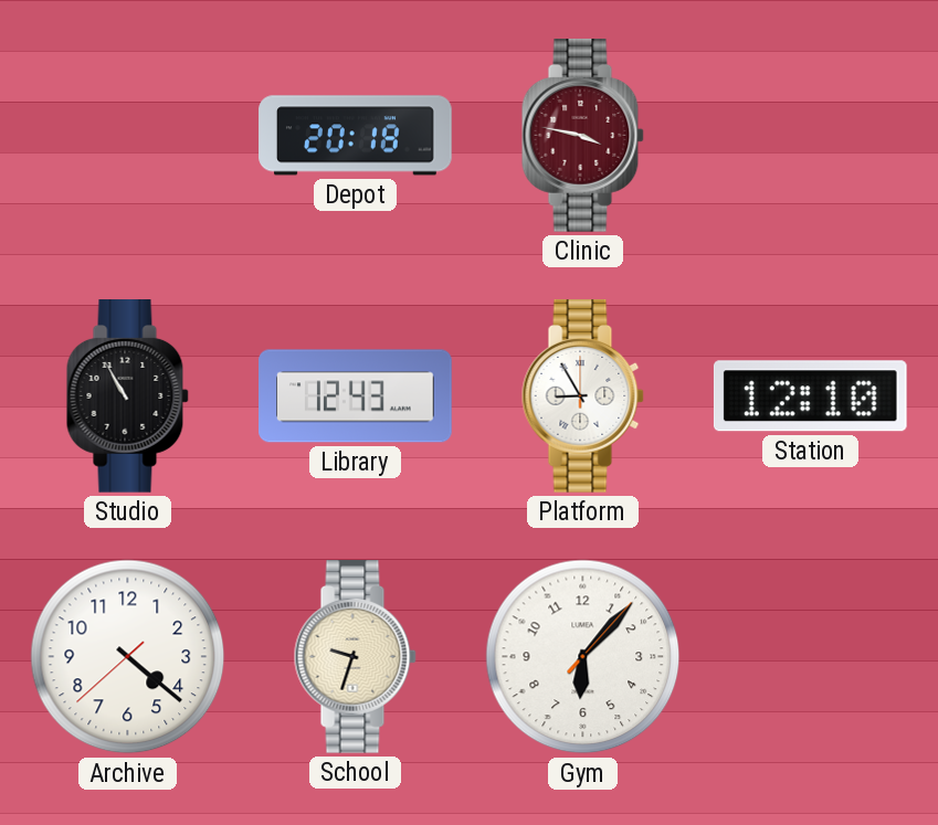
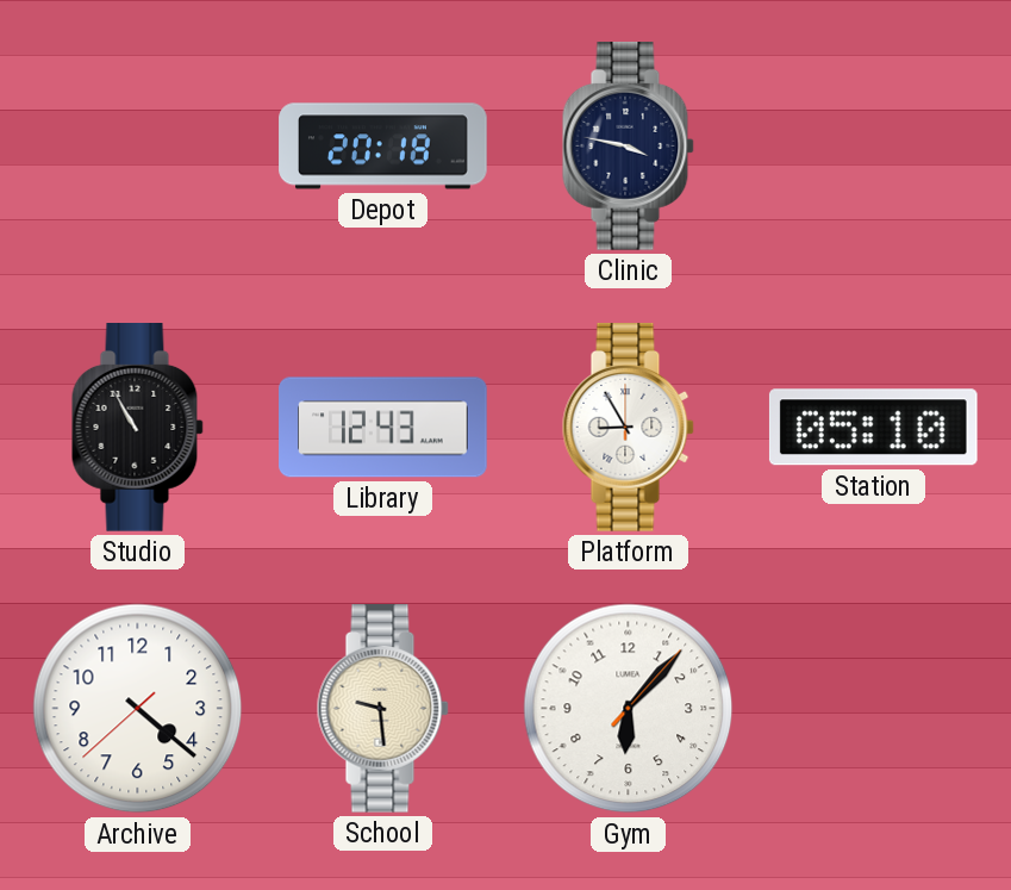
Clinic dial: burgundy -> navy
Station: 12:10 -> 05:10
School: 9:33 -> 9:29
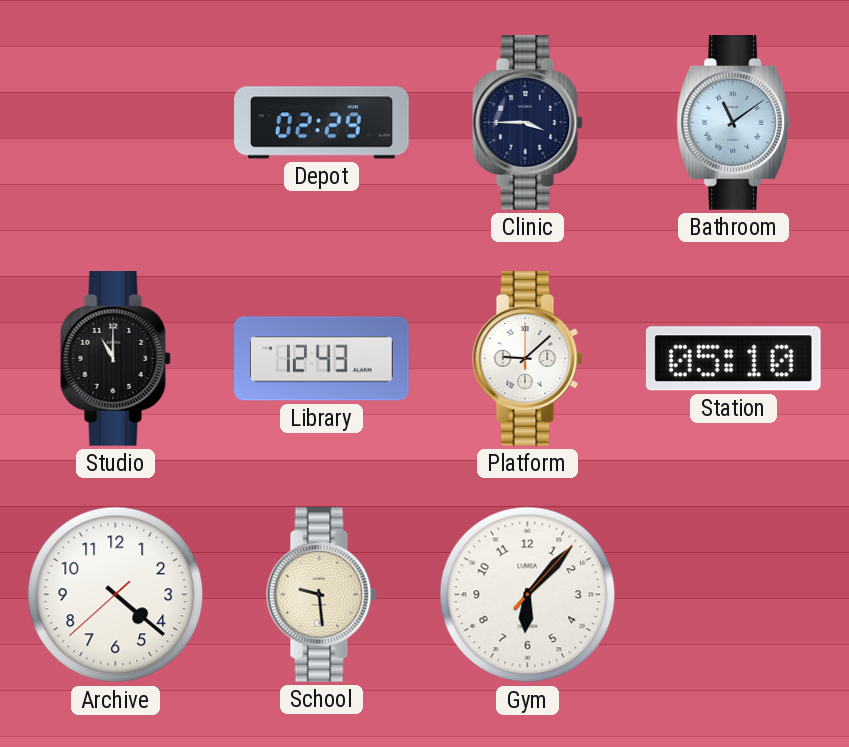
Depot: 20:18 -> 02:29
Clinic: 3:47 -> 3:45
Bathroom: none -> 11:09
Studio: 10:55 -> 11:00
Platform: 8:55 -> 9:08
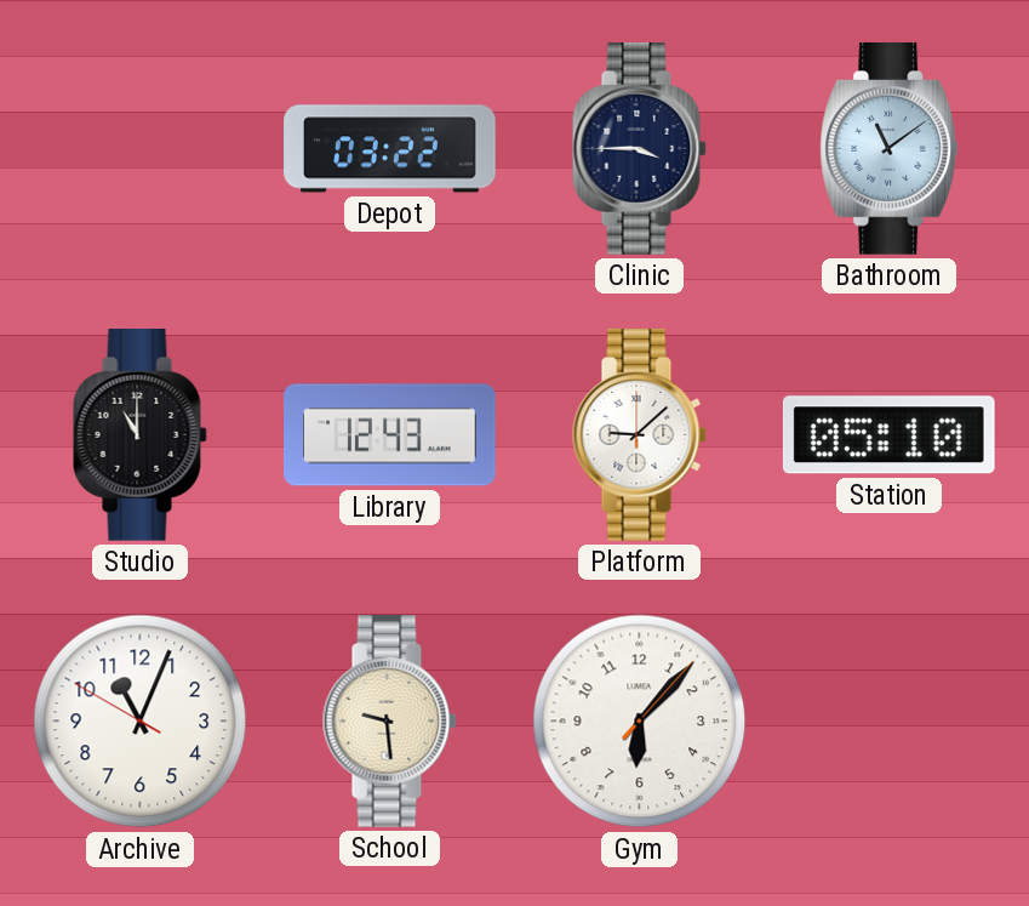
Depot: 02:29 -> 03:22
Archive: 4:21 -> 11:03
